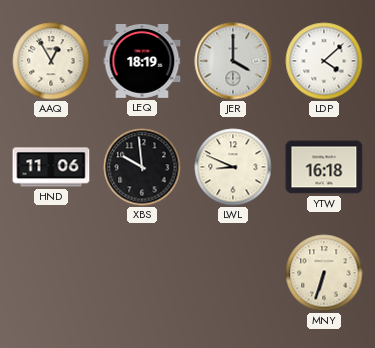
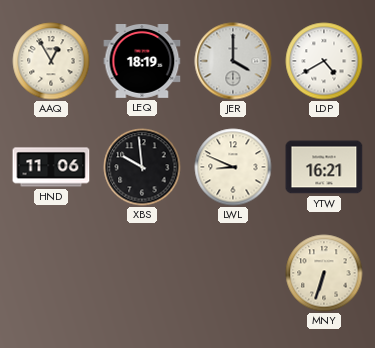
LDP: 4:08 -> 4:40
YTW: 16:18 -> 16:21
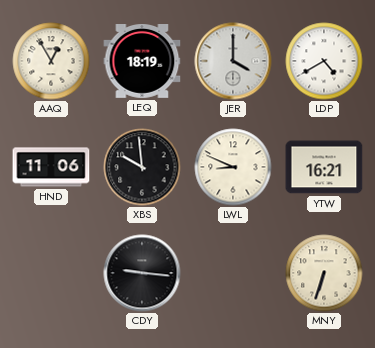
CDY: none -> 9:16
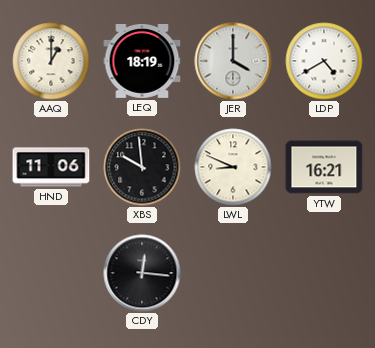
AAQ: 12:55 -> 1:00
CDY: 9:16 -> 12:16
MNY: 6:33 -> none
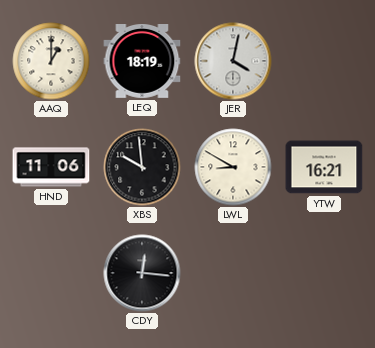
JER: 4:00 -> 4:02
LDP: 4:40 -> none
LWL: 8:49 -> 8:50
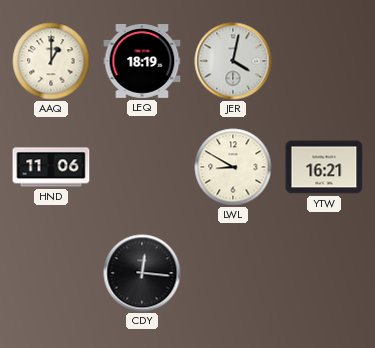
XBS: 9:59 -> none
